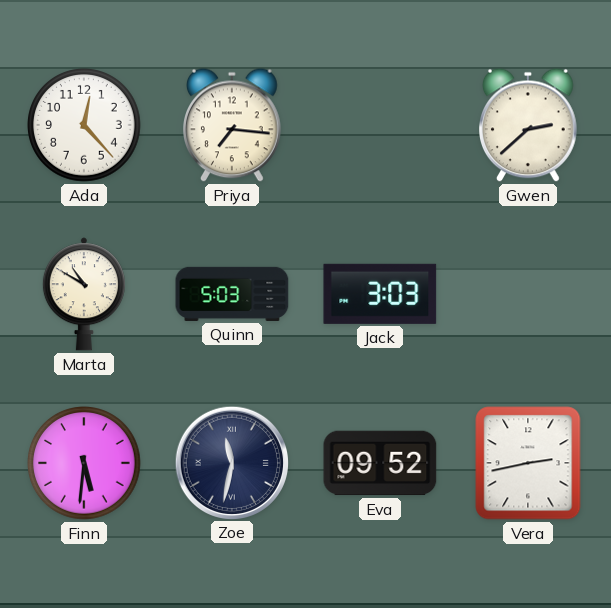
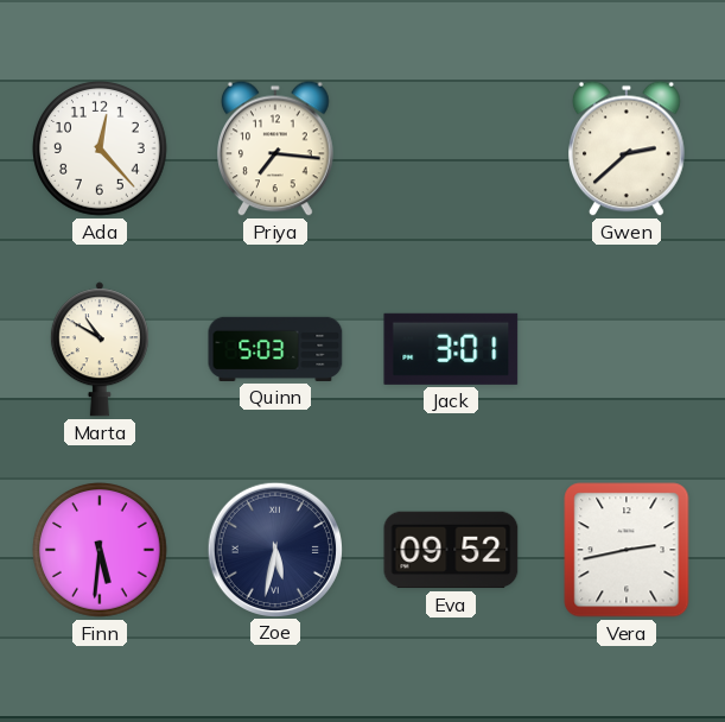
Jack: 3:03 -> 3:01
Zoe: 11:32 -> 5:32
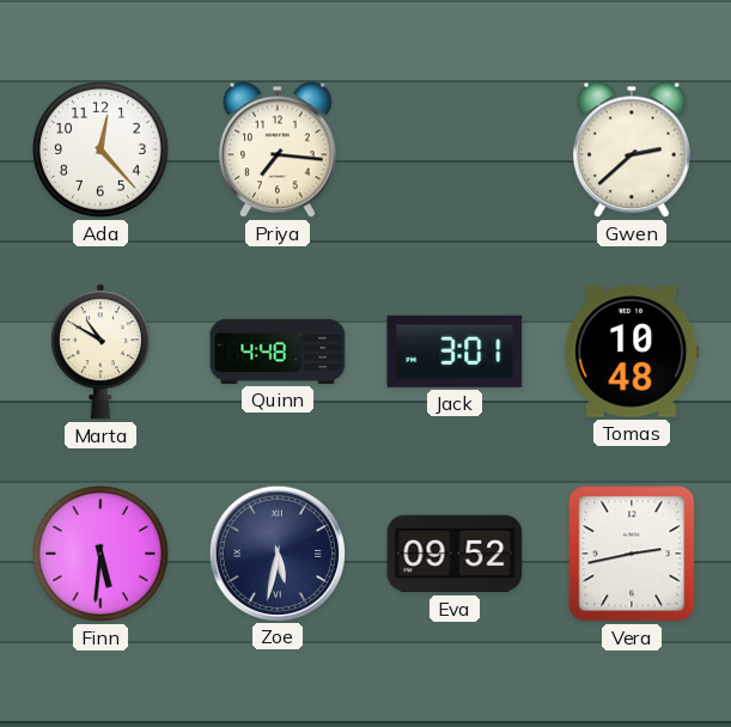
Quinn: 5:03 -> 4:48
Tomas: none -> 10:48
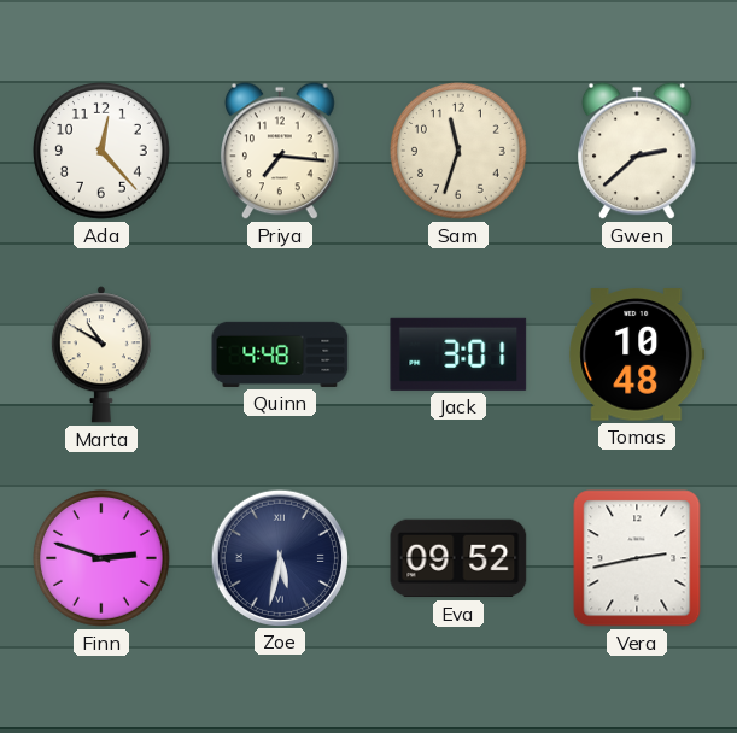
Sam: none -> 11:33
Finn: 5:31 -> 2:48
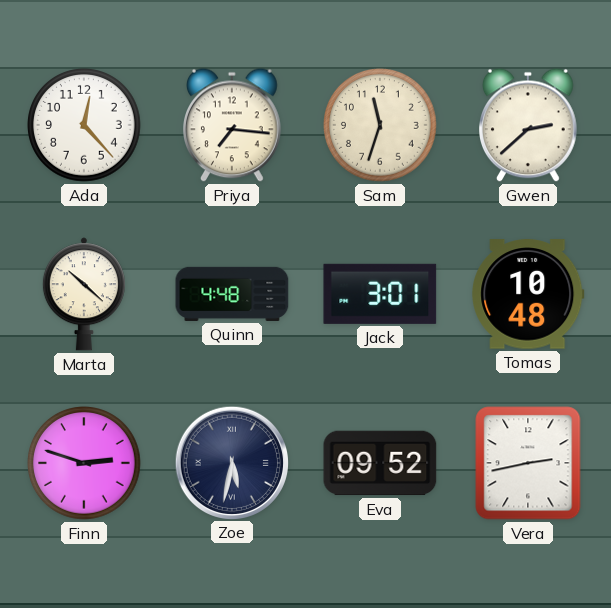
Marta: 10:50 -> 10:22
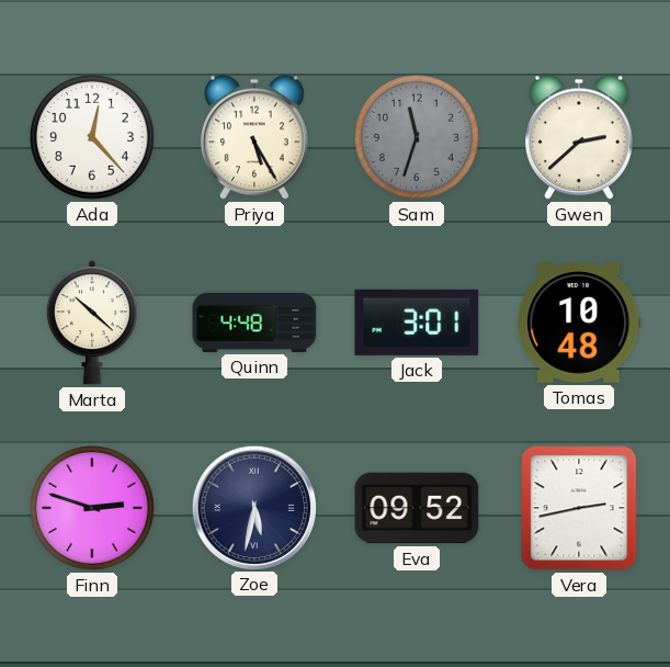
Priya: 7:16 -> 5:25
Sam dial: cream -> grey
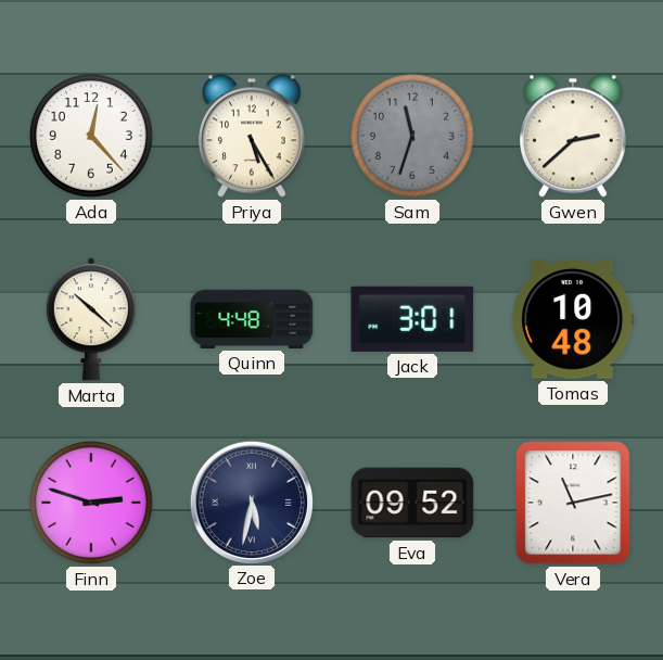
Vera: 2:43 -> 11:13
